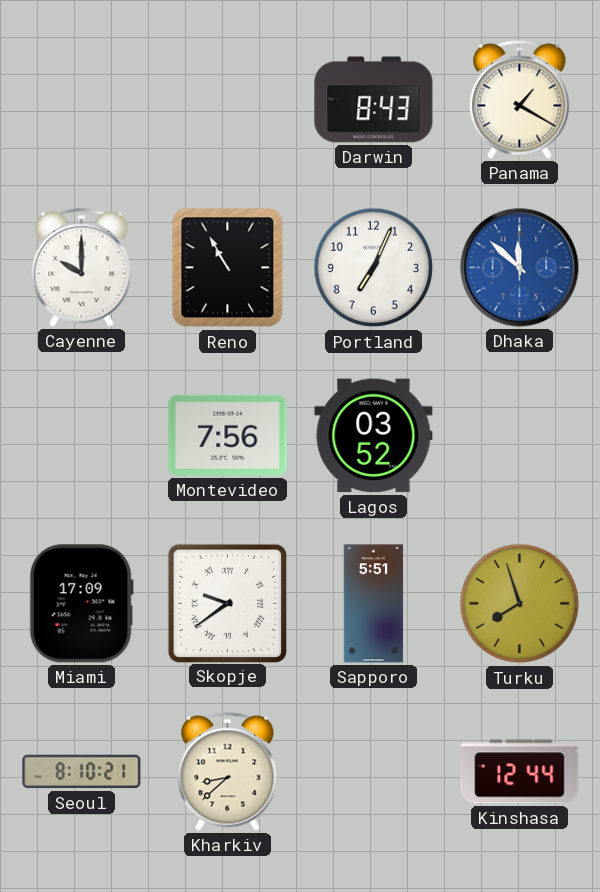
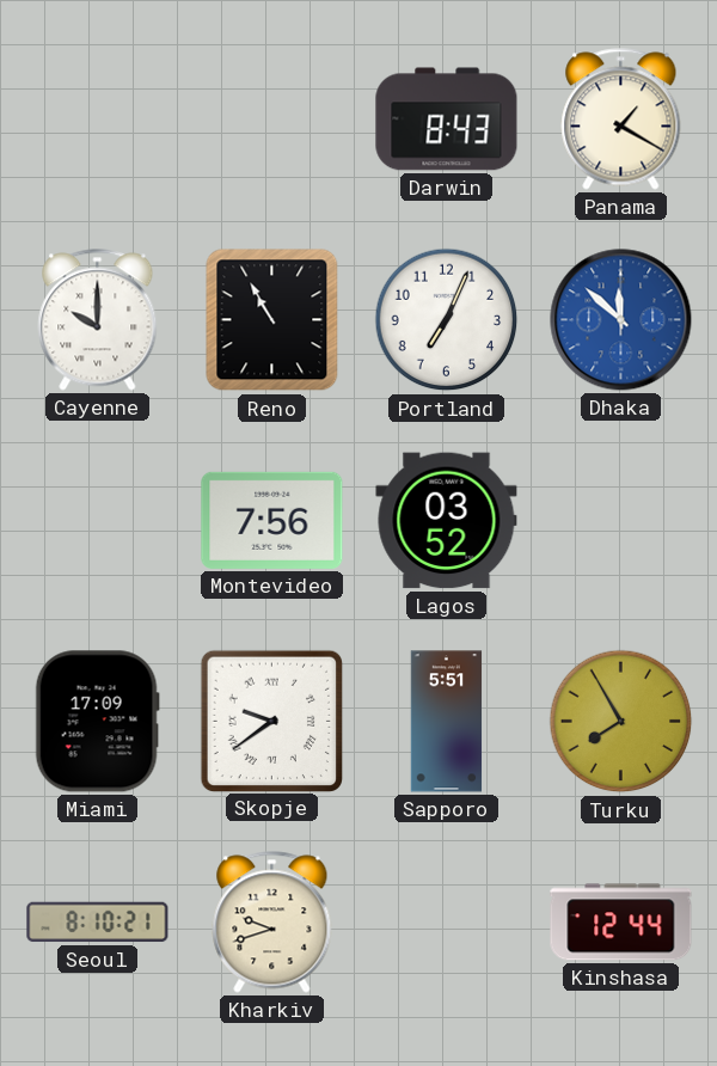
Turku: 7:57 -> 7:55
Kharkiv: 8:38 -> 9:42
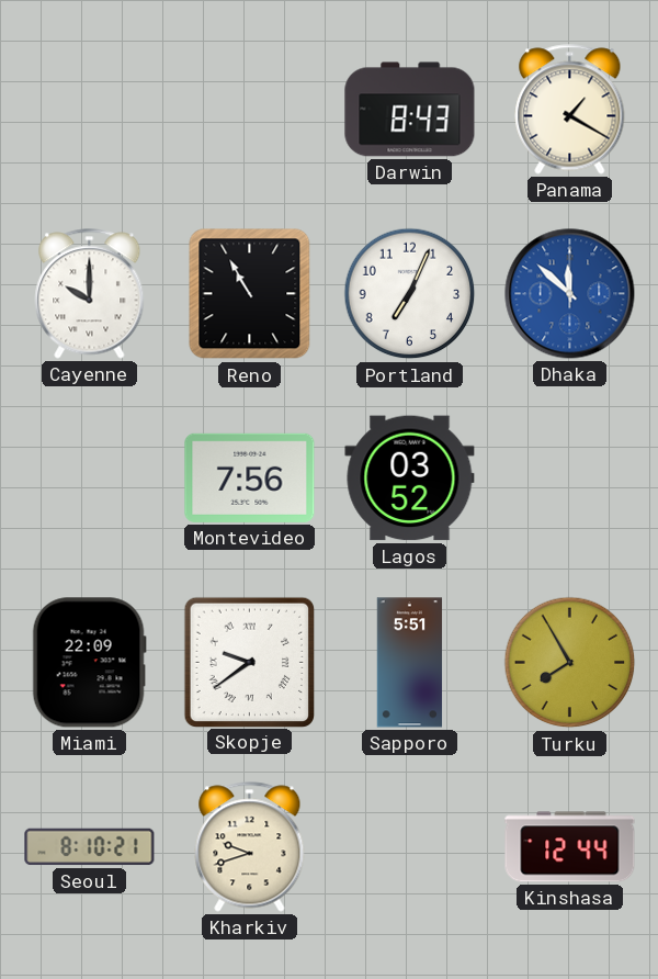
Miami: 17:09 -> 22:09
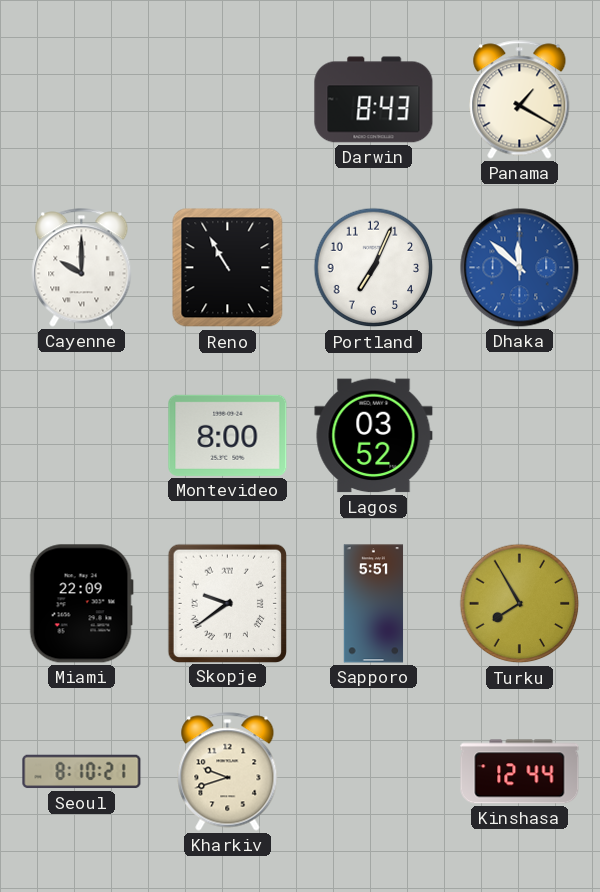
Montevideo: 7:56 -> 8:00
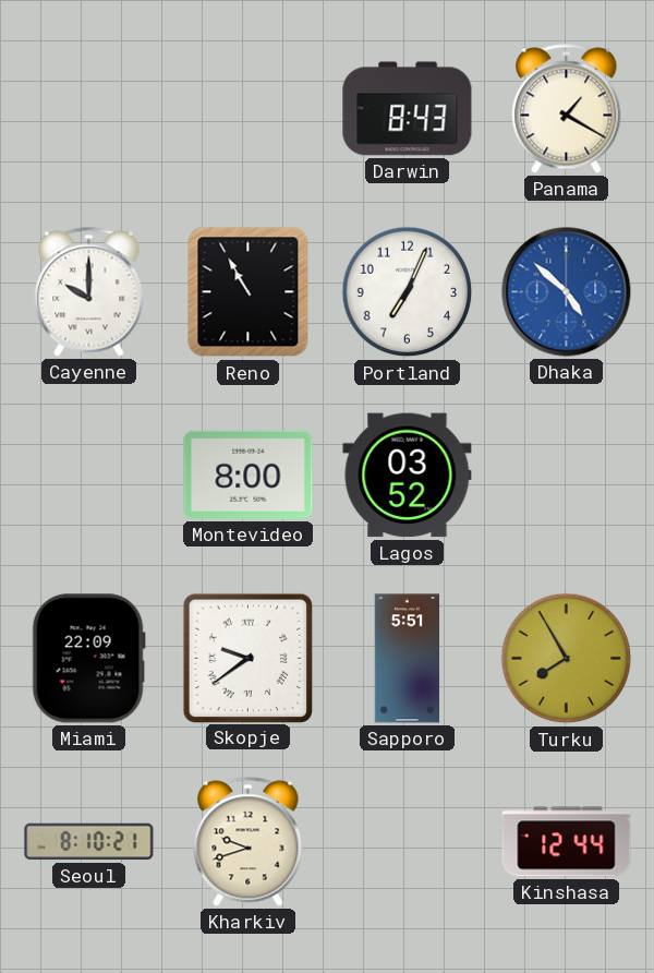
Dhaka: 11:52 -> 4:52
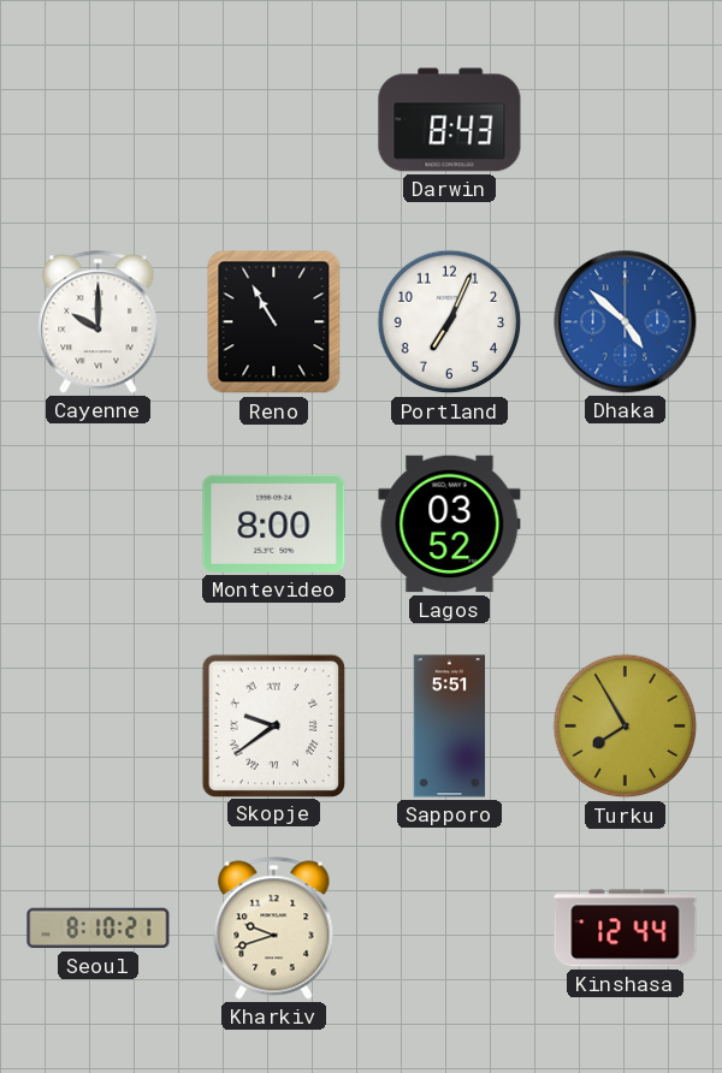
Panama: 1:20 -> none
Miami: 22:09 -> none
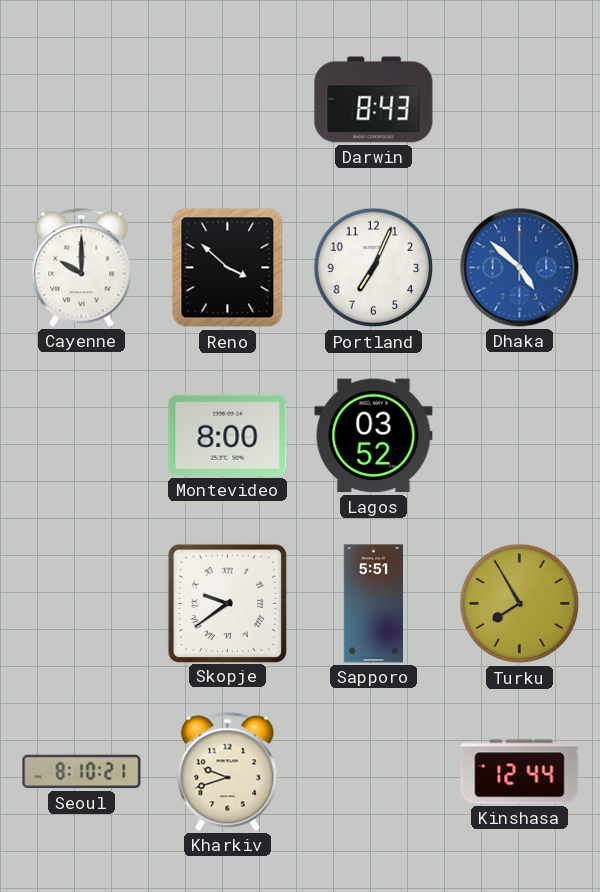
Reno: 10:55 -> 3:52
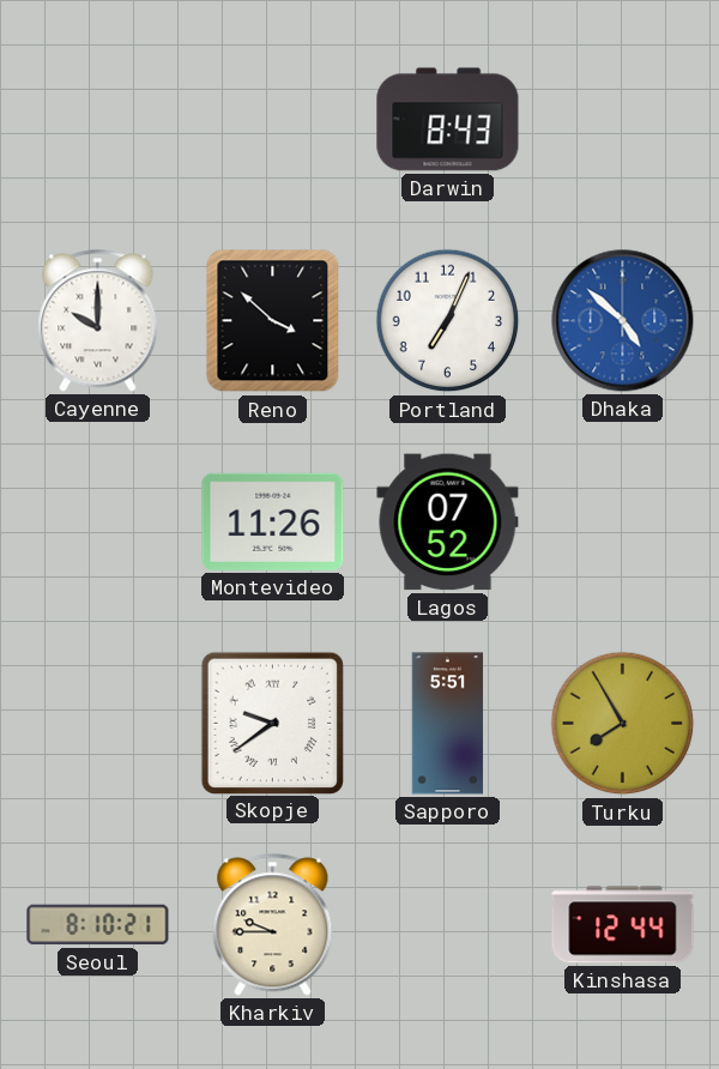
Montevideo: 8:00 -> 11:26
Lagos: 03:52 -> 07:52
Kharkiv: 9:42 -> 9:45
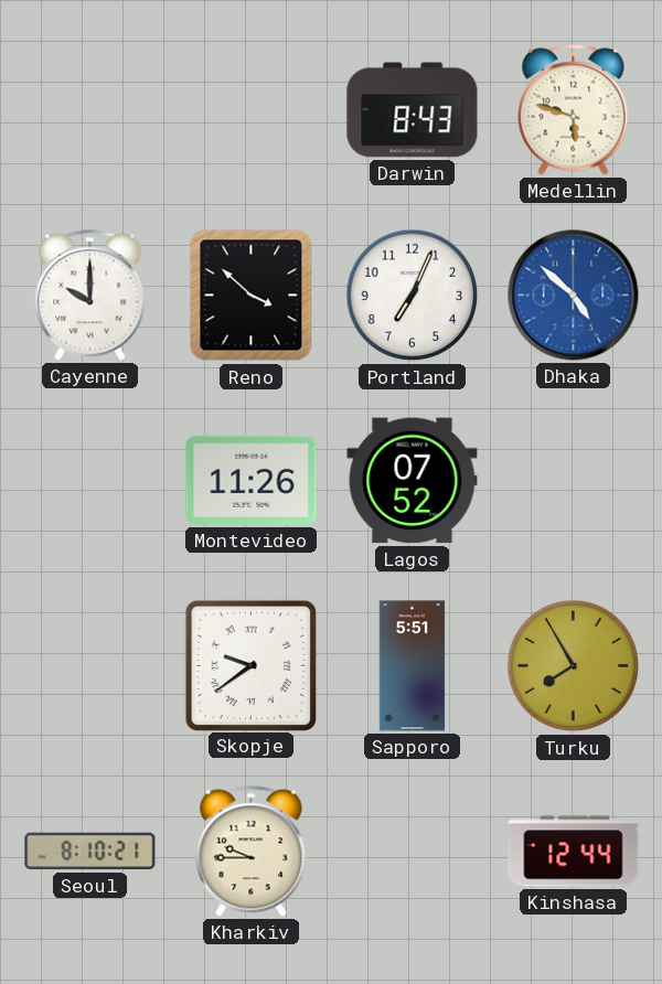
Medellin: none -> 5:48
